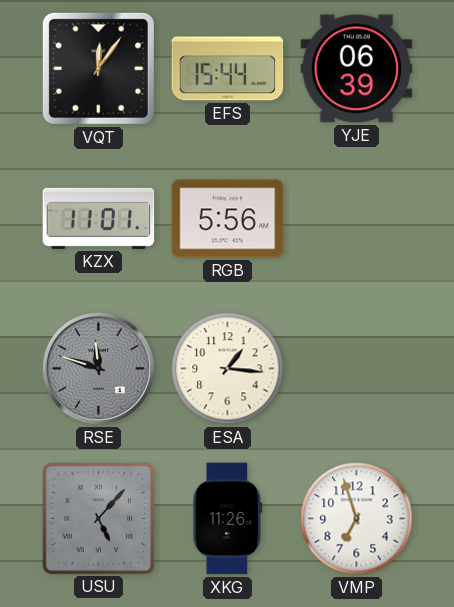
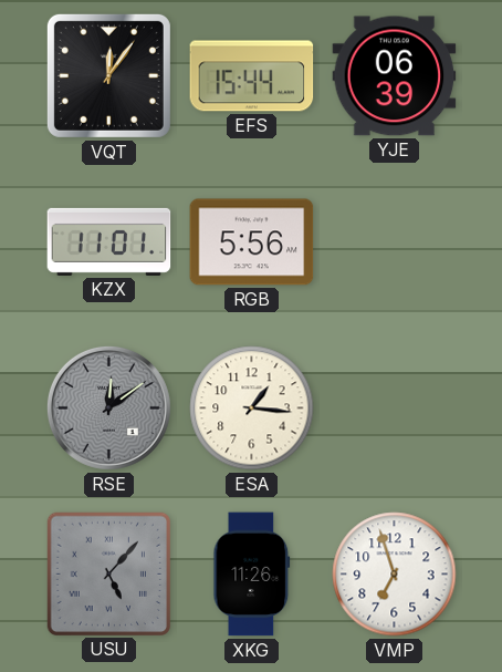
RSE: 11:48 -> 12:09
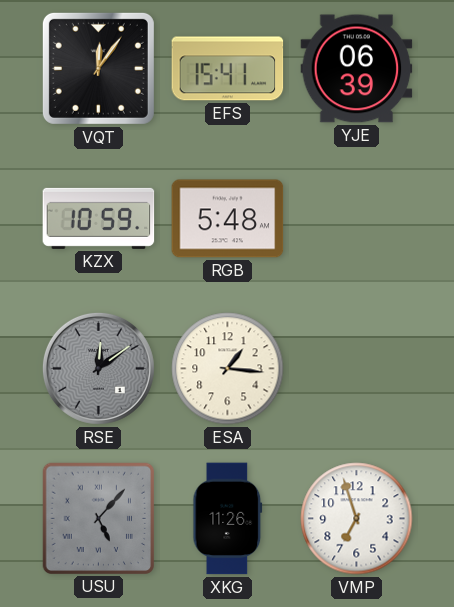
EFS: 15:44 -> 15:41
KZX: 11:01 -> 10:59
RGB: 5:56 -> 5:48
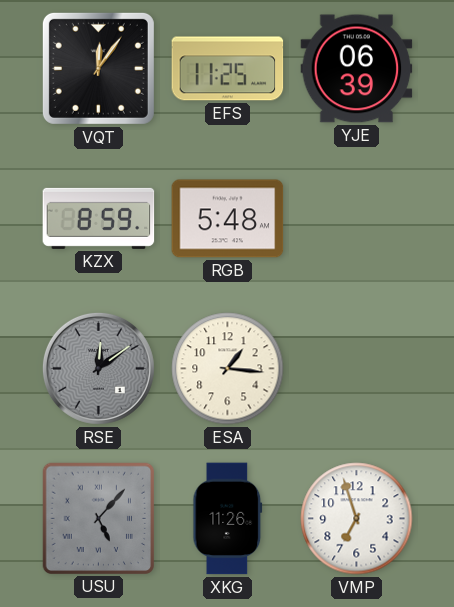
EFS: 15:41 -> 11:25
KZX: 10:59 -> 8:59
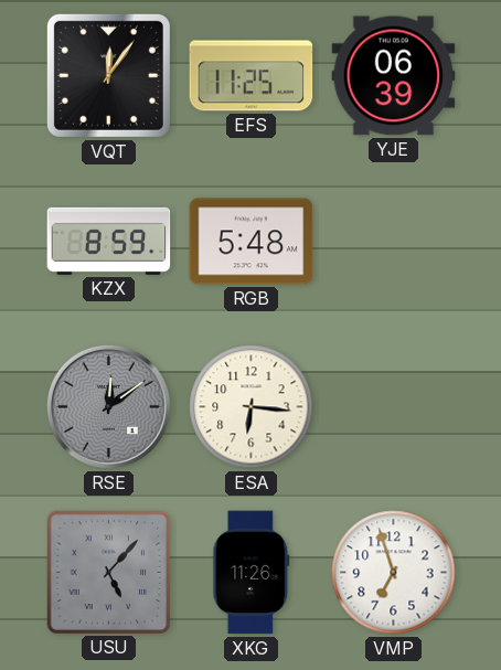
ESA: 1:16 -> 6:16
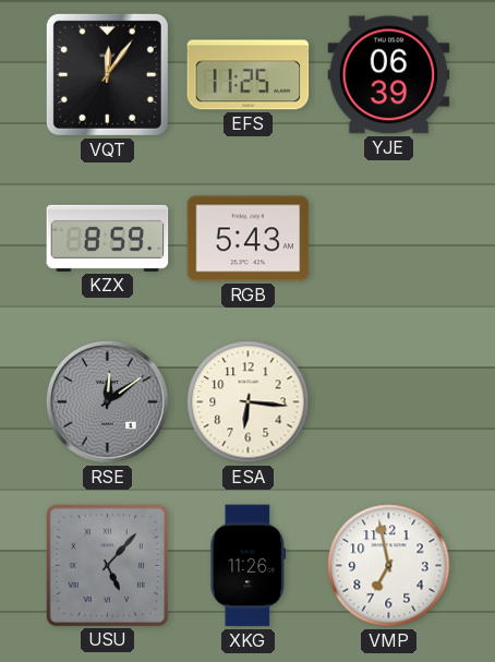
RGB: 5:48 -> 5:43
VMP: 6:57 -> 6:58
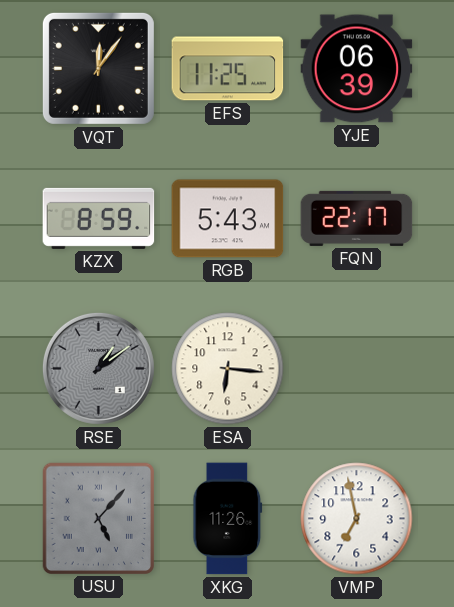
FQN: none -> 22:17
RSE: 12:09 -> 1:09
